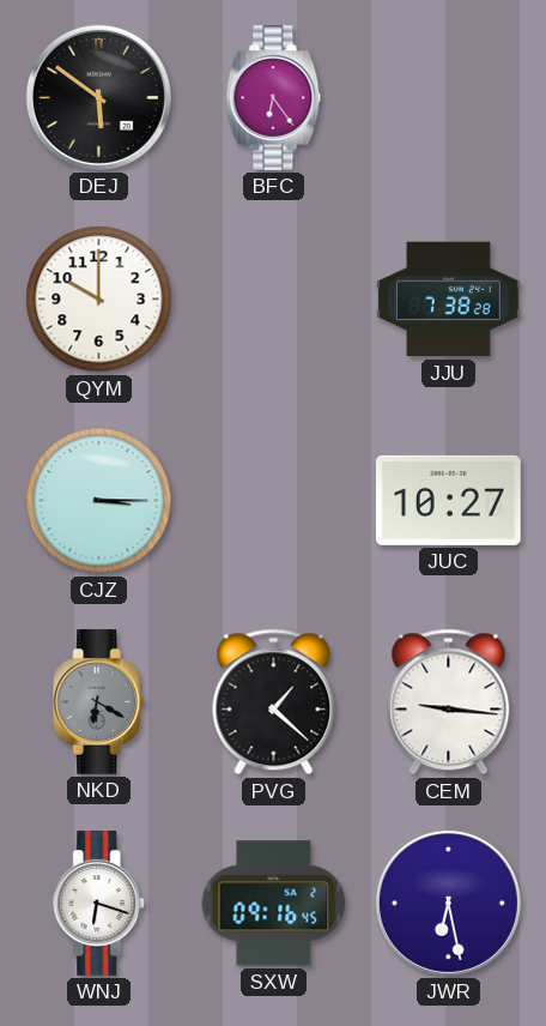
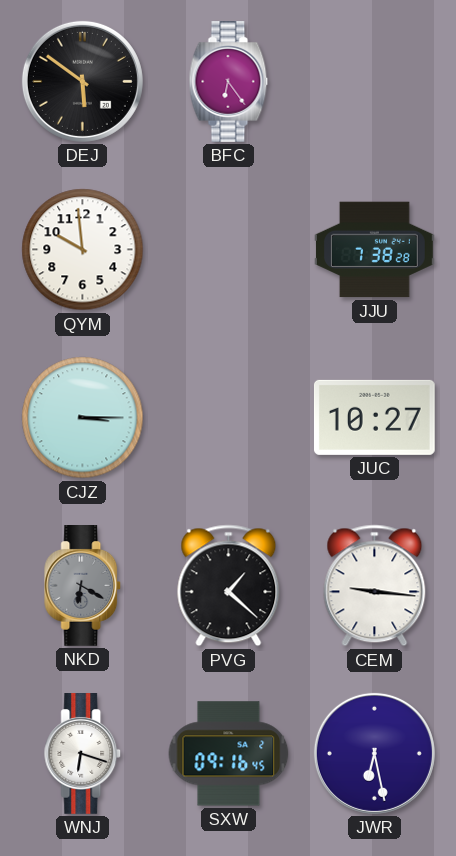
QYM: 10:00 -> 9:59
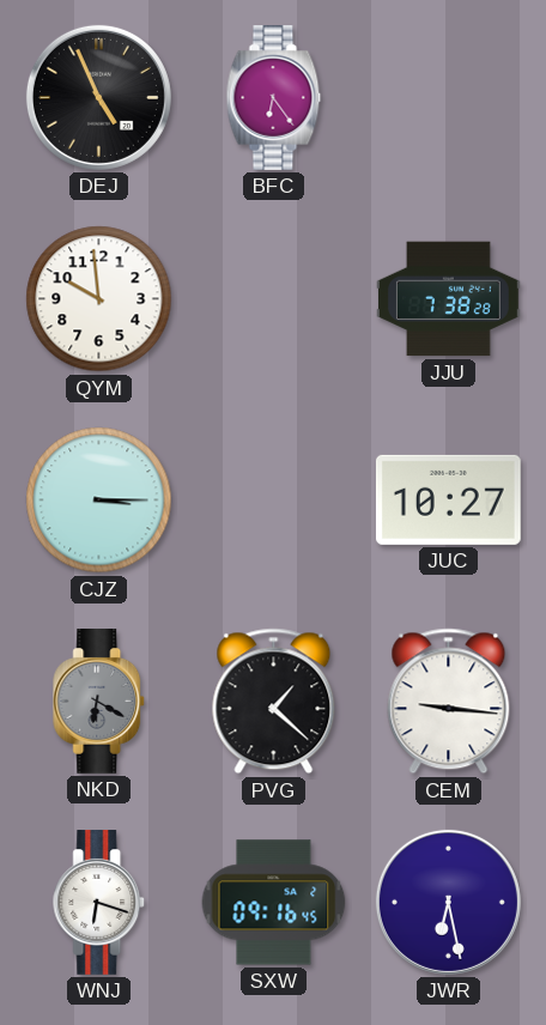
DEJ: 5:51 -> 4:56
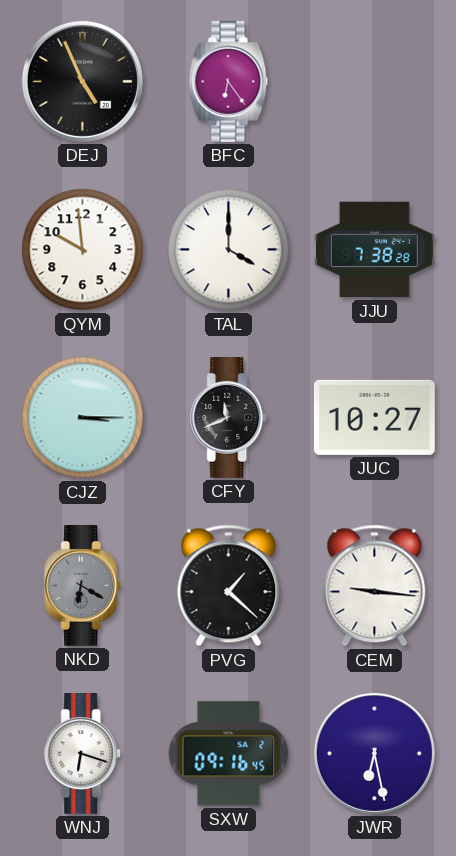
TAL: none -> 4:00
CFY: none -> 11:41
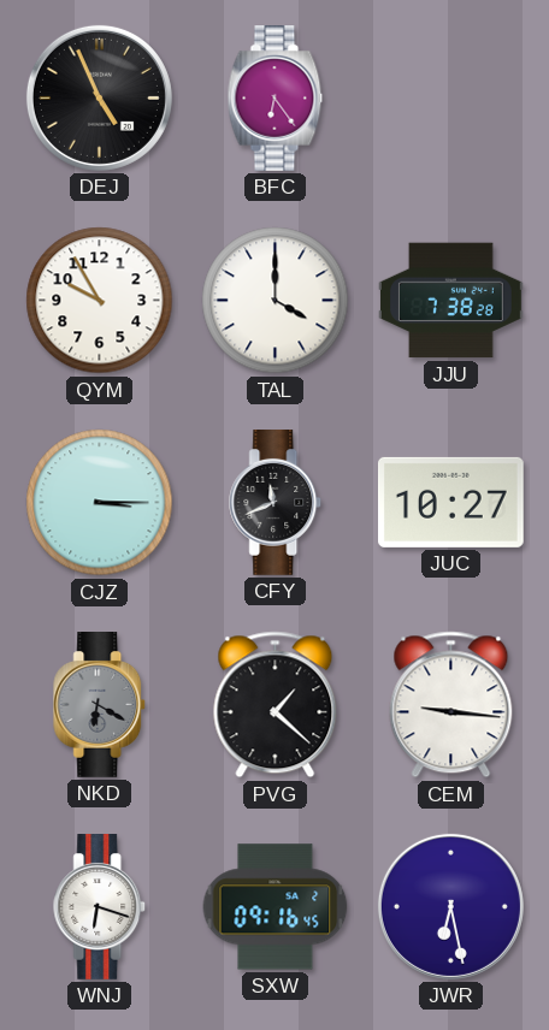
QYM: 9:59 -> 9:55
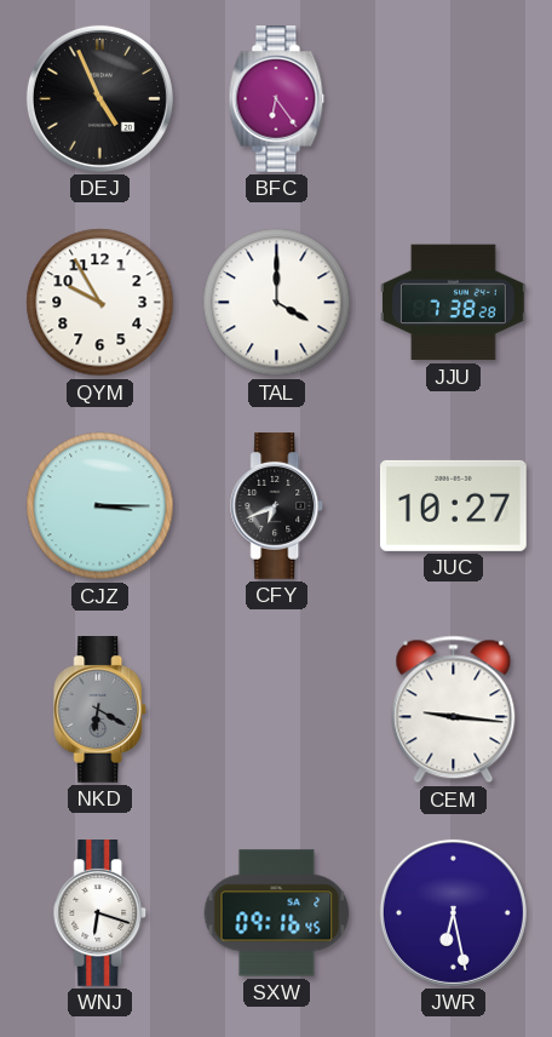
CFY: 11:41 -> 6:41
PVG: 1:22 -> none
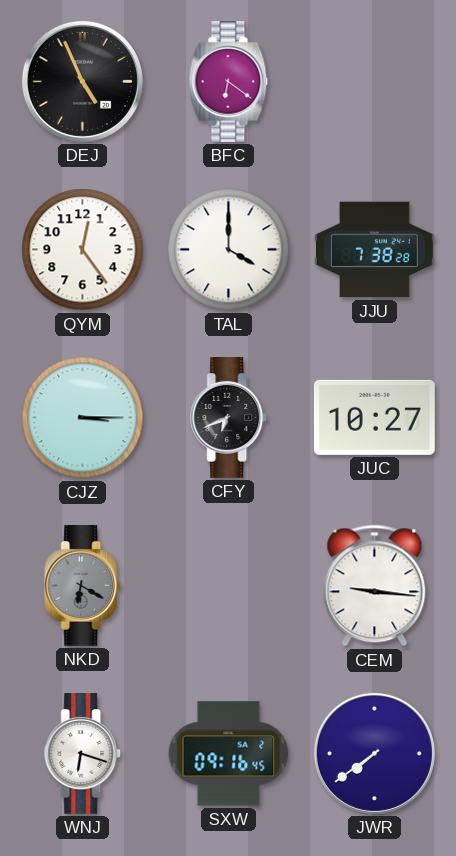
BFC: 6:24 -> 6:21
QYM: 9:55 -> 12:24
JWR: 6:28 -> 7:39
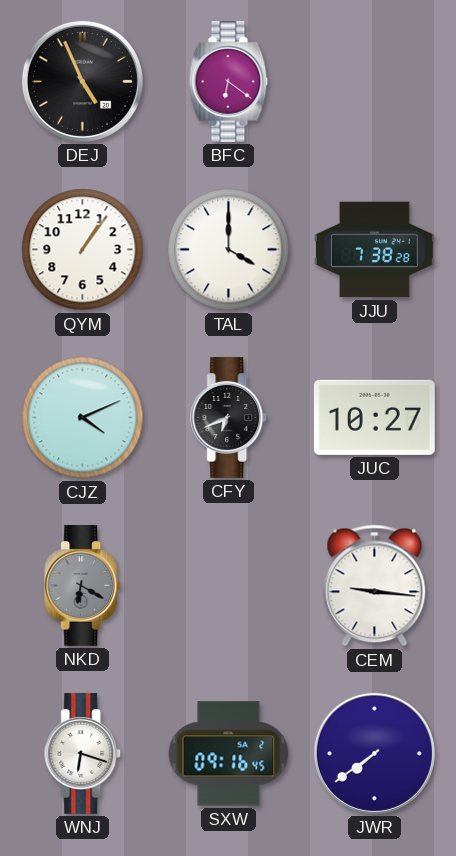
QYM: 12:24 -> 1:06
CJZ: 3:15 -> 4:11
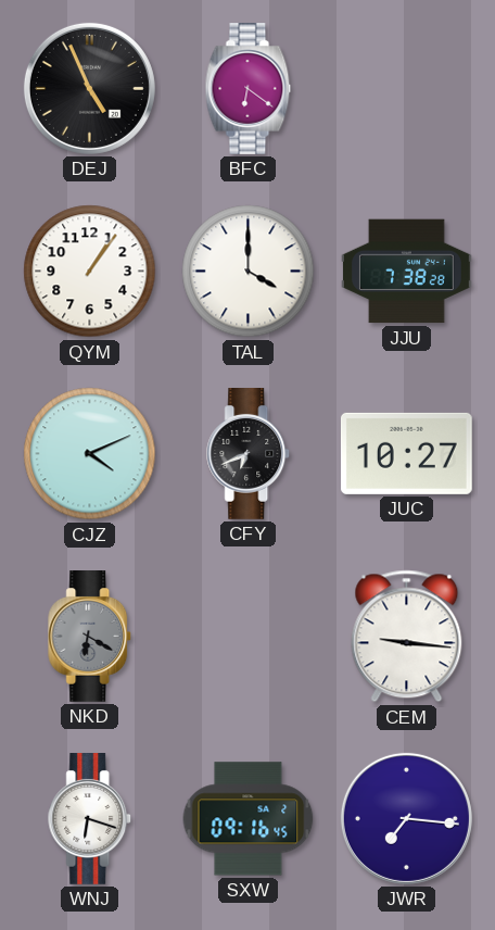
JWR: 7:39 -> 7:16
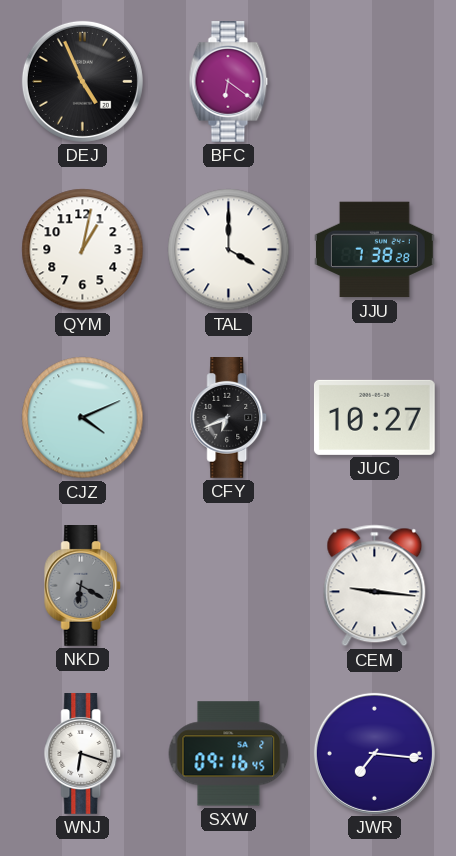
QYM: 1:06 -> 1:02
